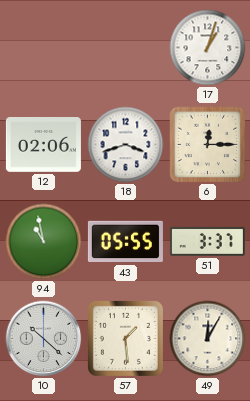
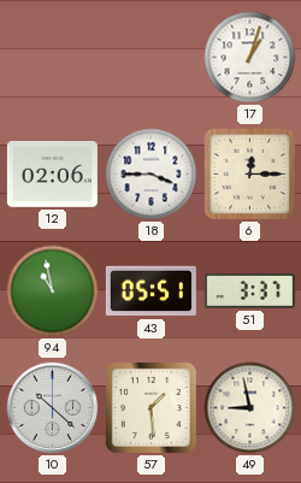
18: 3:42 -> 3:45
43: 05:55 -> 05:51
49: 12:05 -> 8:58
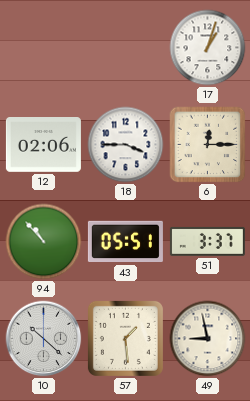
94: 10:58 -> 10:53
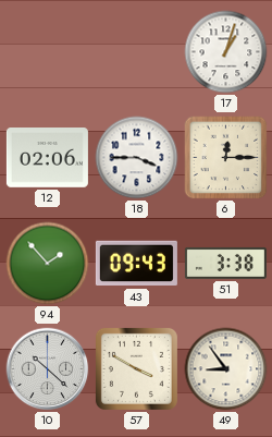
94: 10:53 -> 1:53
43: 05:51 -> 09:43
51: 3:37 -> 3:38
57: 1:29 -> 3:50
49: 8:58 -> 8:54
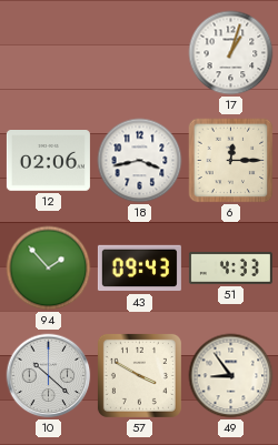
18: 3:45 -> 3:43
51: 3:38 -> 4:33
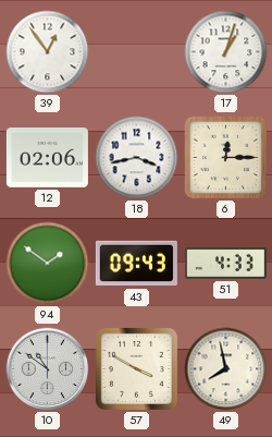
39: none -> 12:54
94: 1:53 -> 1:51
10: 10:22 -> 10:51
49: 8:54 -> 7:58
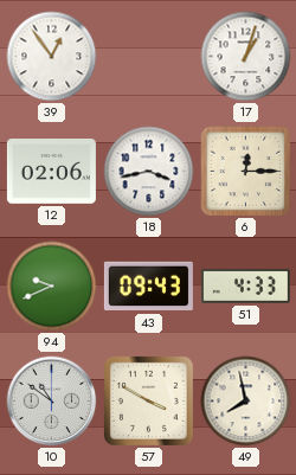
94: 1:51 -> 9:41
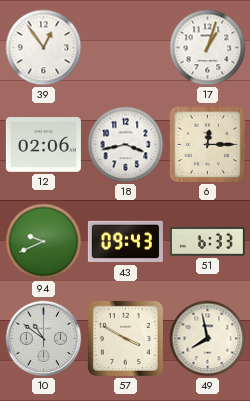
51: 4:33 -> 6:33
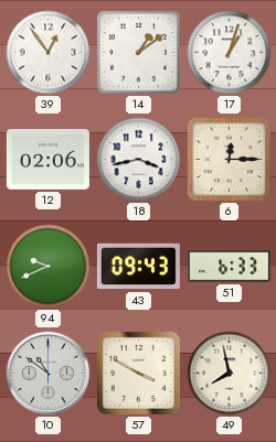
14: none -> 1:09
